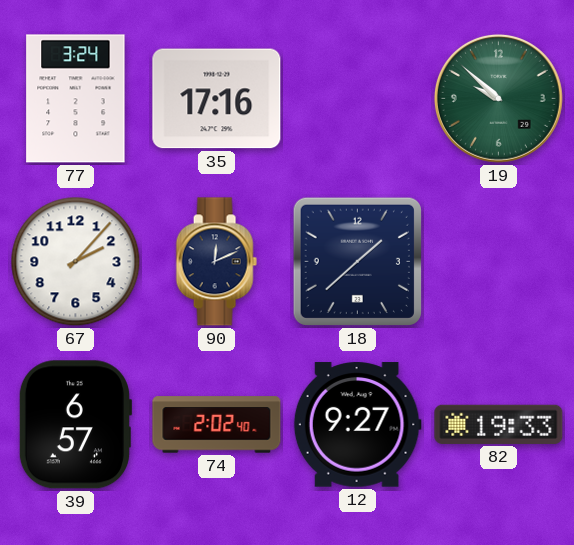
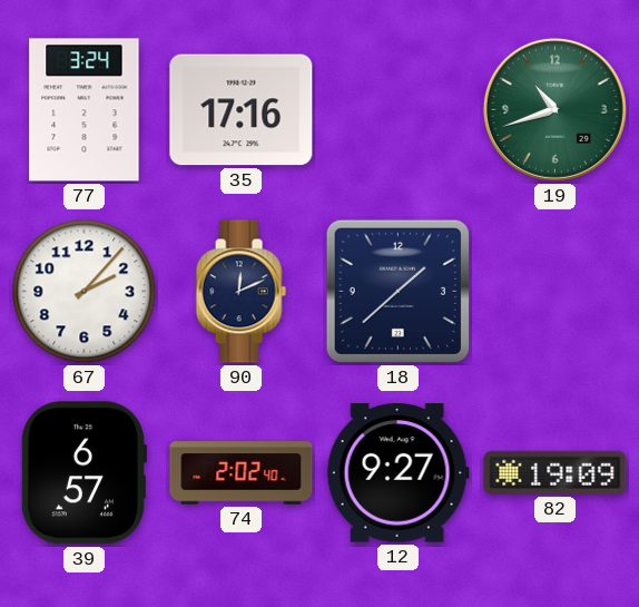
19: 9:52 -> 10:42
82: 19:33 -> 19:09
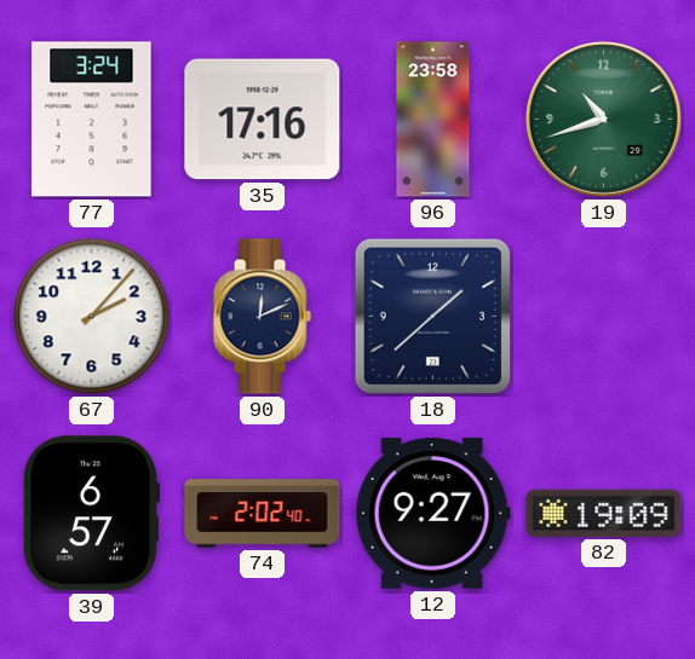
96: none -> 23:58
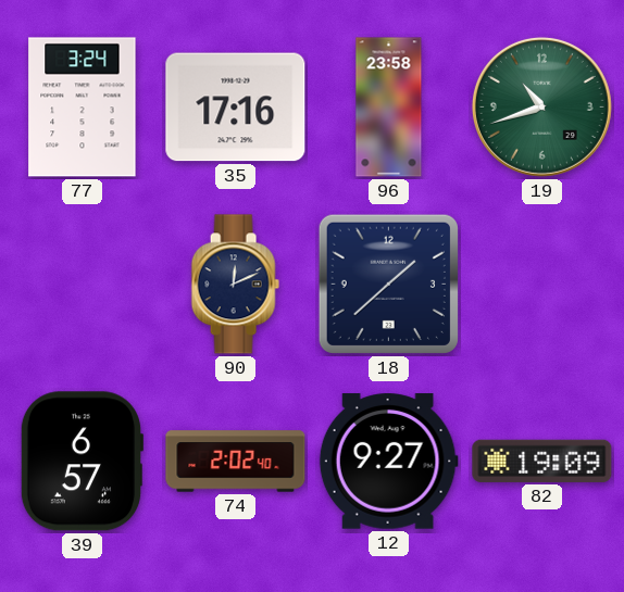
67: 2:07 -> none
